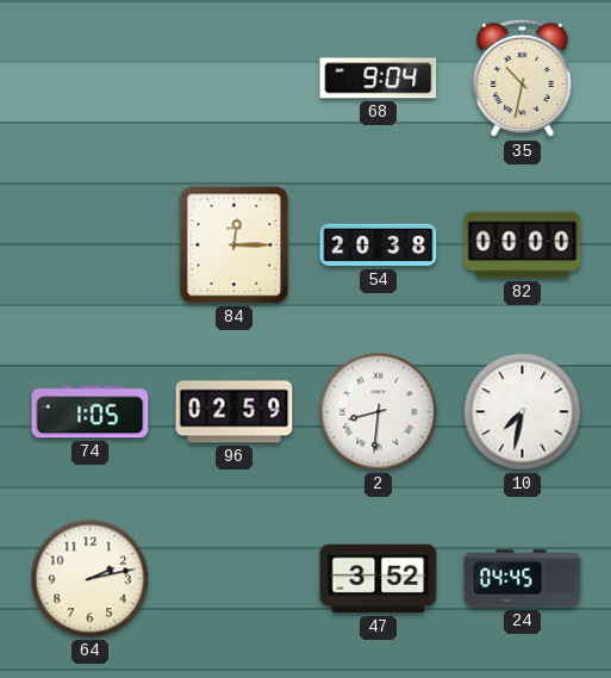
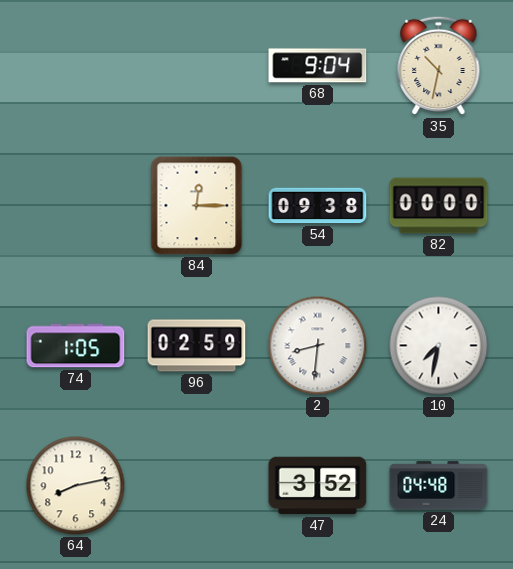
54: 20:38 -> 09:38
64: 2:13 -> 8:13
24: 04:45 -> 04:48
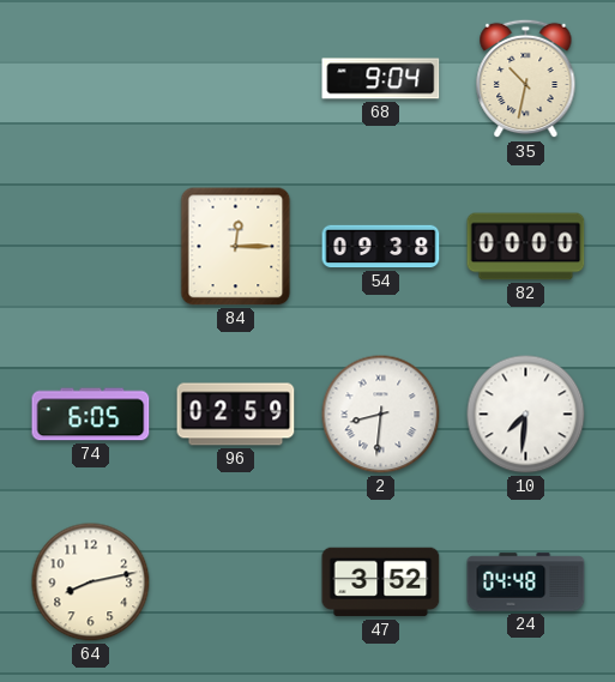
74: 1:05 -> 6:05
10: 7:32 -> 7:31
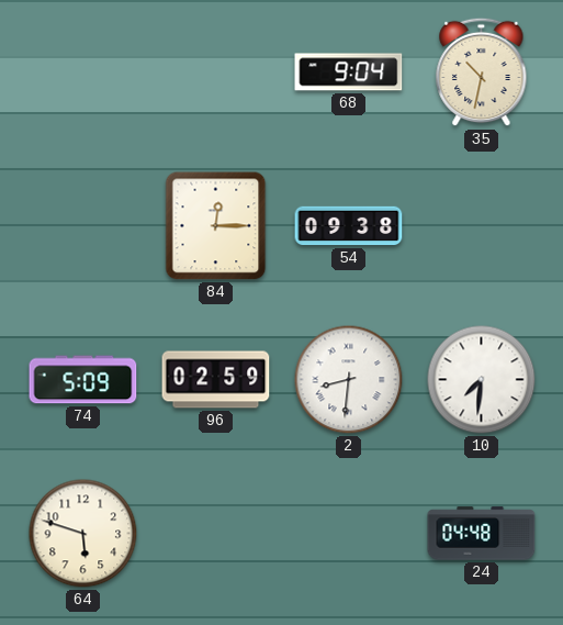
82: 00:00 -> none
74: 6:05 -> 5:09
64: 8:13 -> 5:48
47: 3:52 -> none
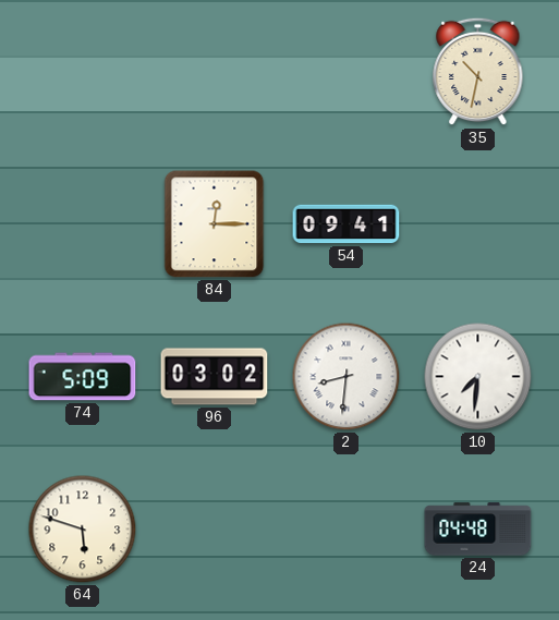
68: 9:04 -> none
54: 09:38 -> 09:41
96: 02:59 -> 03:02
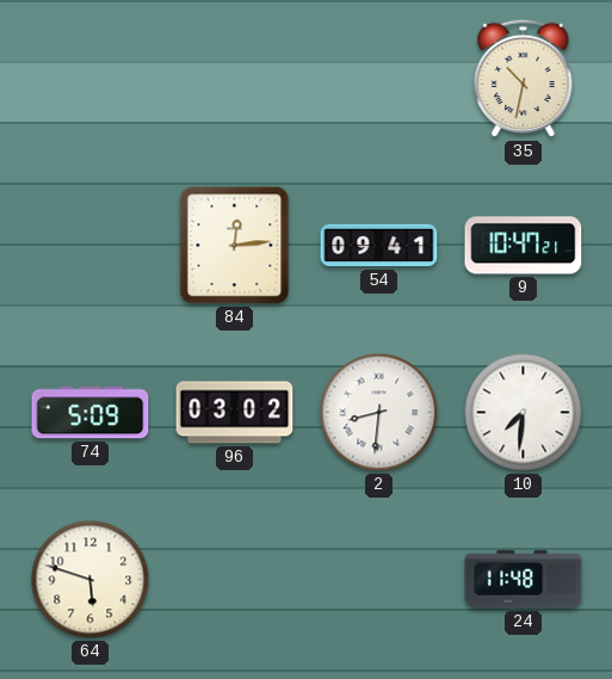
84: 12:15 -> 12:14
9: none -> 10:47
24: 04:48 -> 11:48
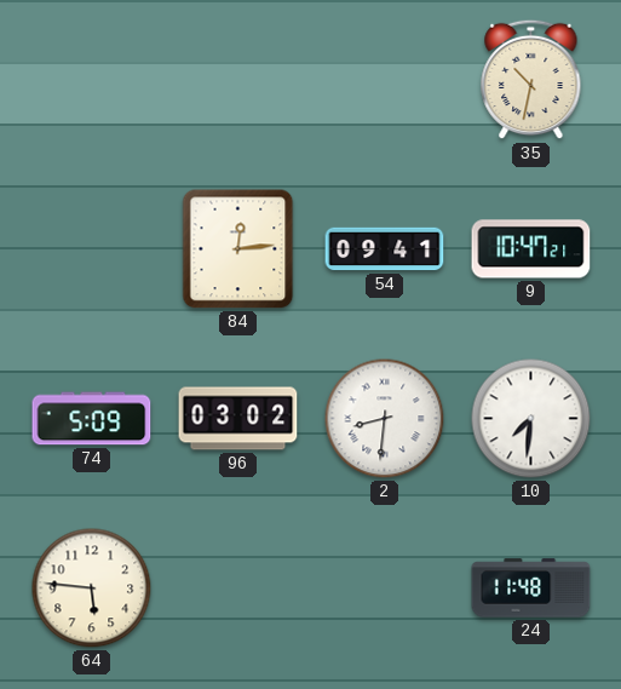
64: 5:48 -> 5:46
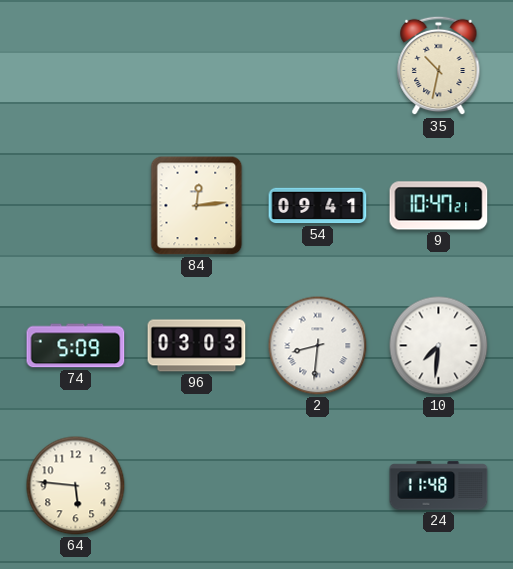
96: 03:02 -> 03:03
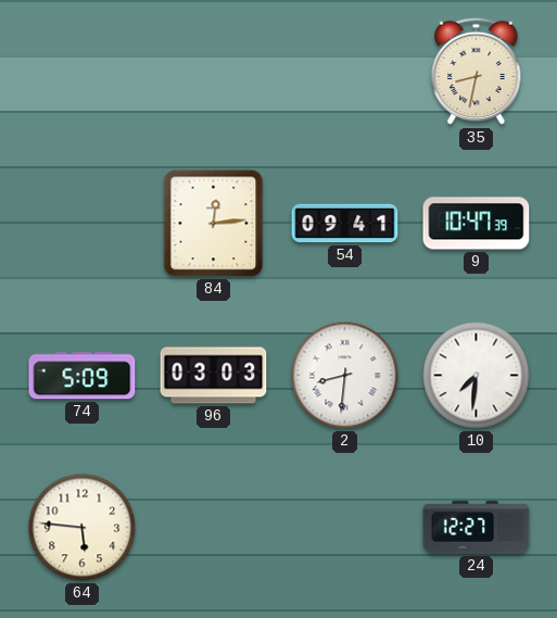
35: 10:32 -> 8:32
9: 10:47:21 -> 10:47:39
24: 11:48 -> 12:27
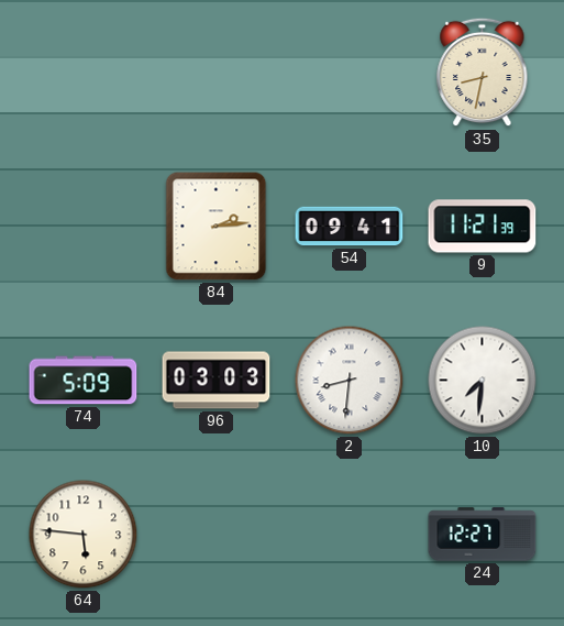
84: 12:14 -> 2:14
9: 10:47 -> 11:21
